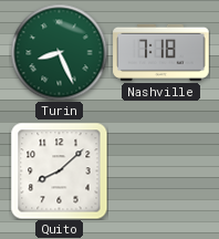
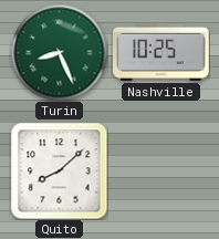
Nashville: 7:18 -> 10:25
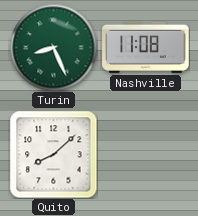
Nashville: 10:25 -> 11:08
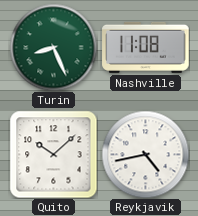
Quito: 8:08 -> 10:08
Reykjavik: none -> 4:43
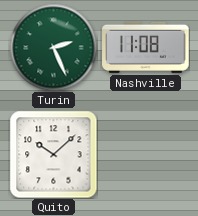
Turin: 8:26 -> 2:26
Reykjavik: 4:43 -> none
